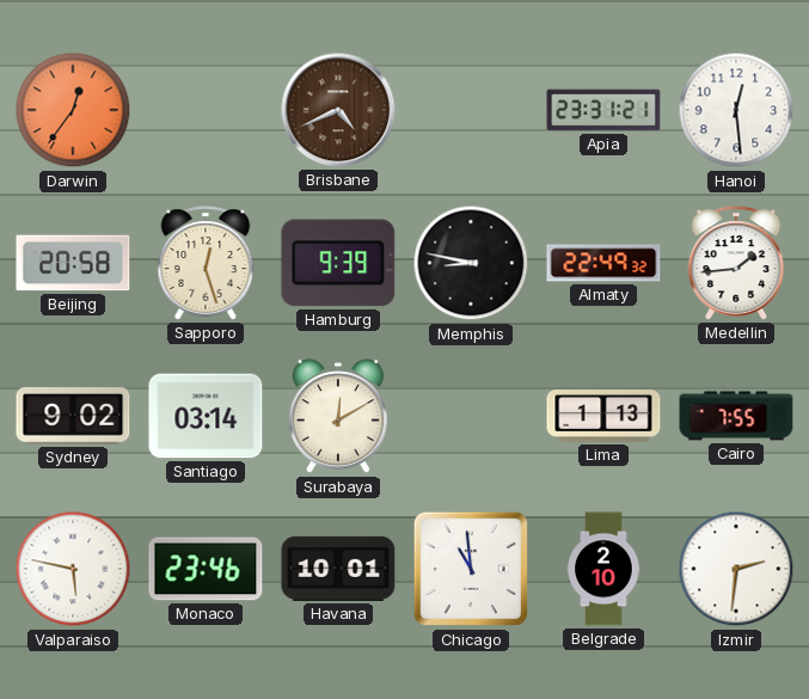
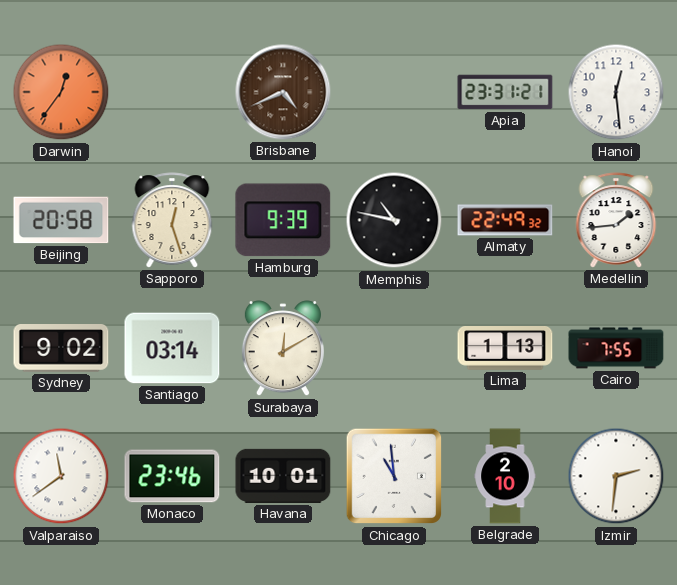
Memphis: 8:47 -> 10:47
Valparaiso: 5:47 -> 11:39
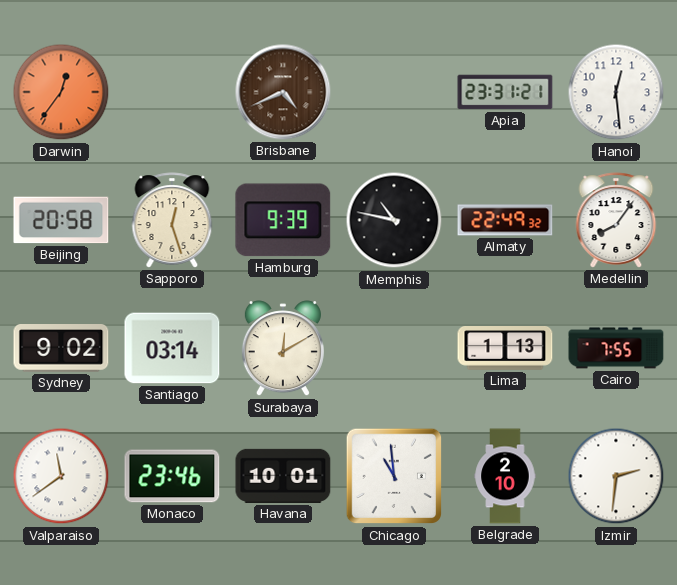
Medellin: 1:44 -> 8:06
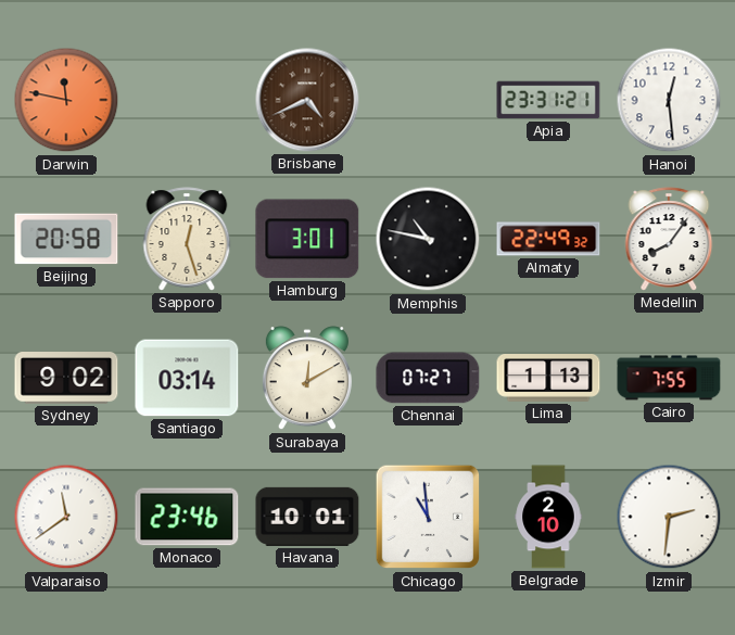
Darwin: 12:36 -> 11:47
Hamburg: 9:39 -> 3:01
Chennai: none -> 07:27
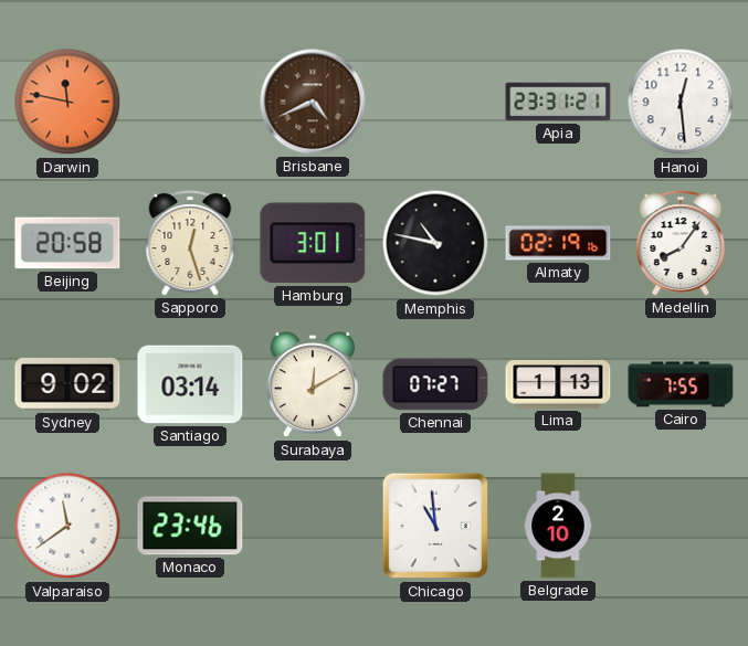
Almaty: 22:49 -> 02:19
Havana: 10:01 -> none
Izmir: 2:31 -> none
